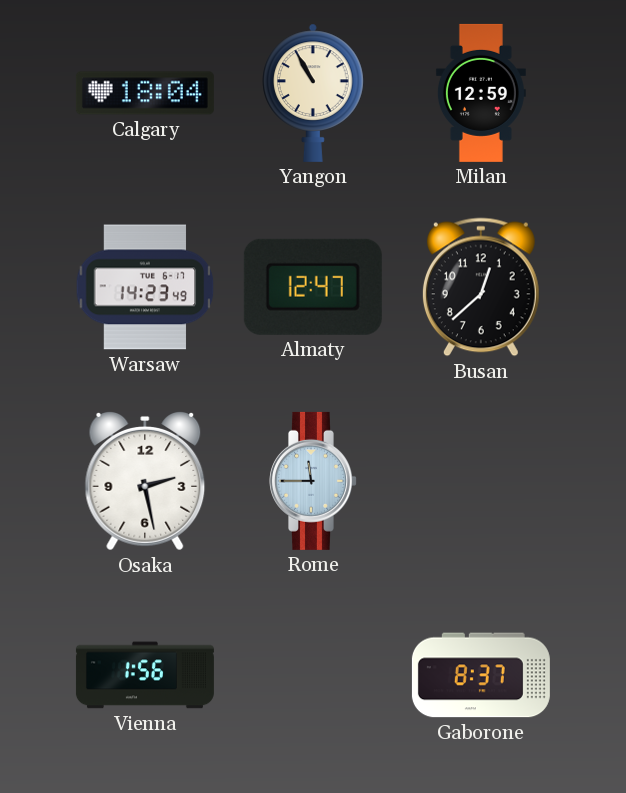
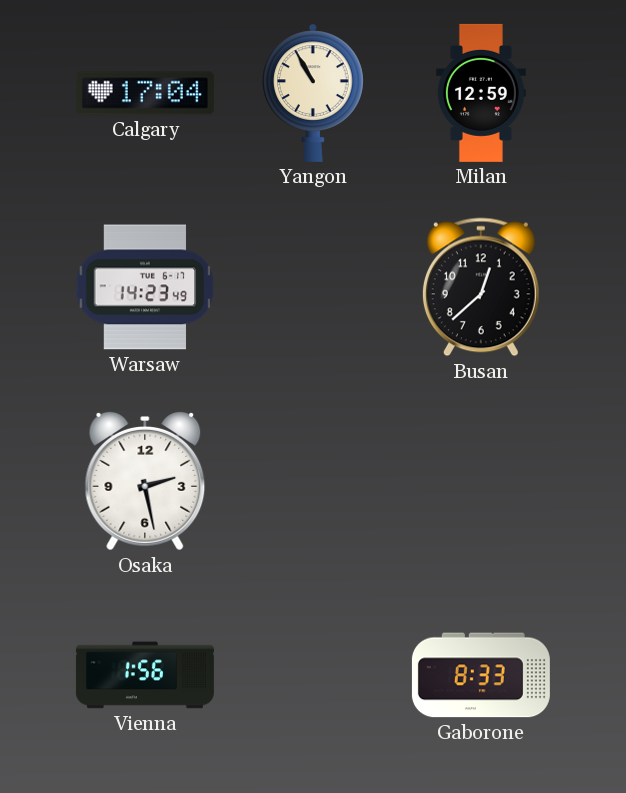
Calgary: 18:04 -> 17:04
Almaty: 12:47 -> none
Rome: 11:45 -> none
Gaborone: 8:37 -> 8:33
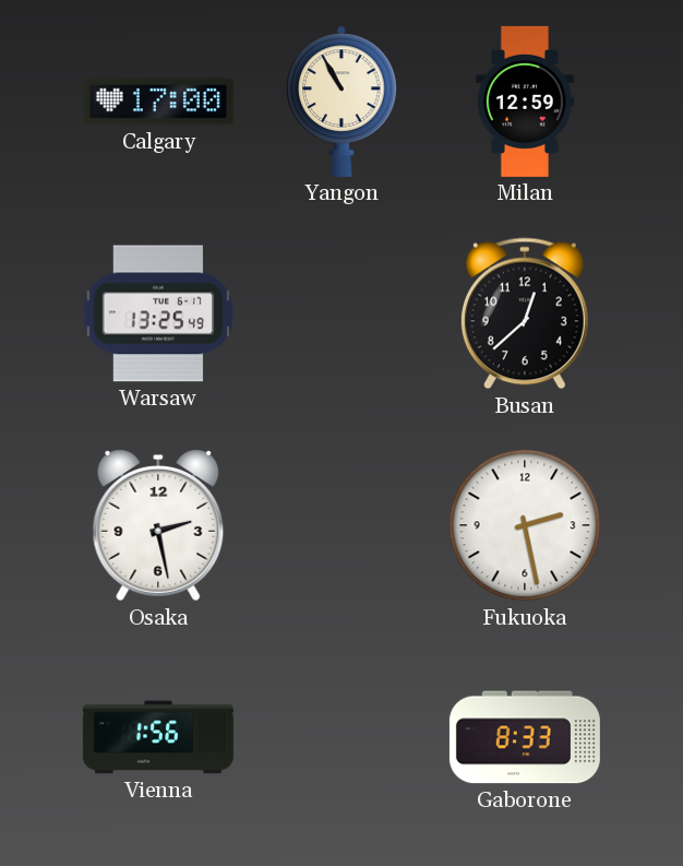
Calgary: 17:04 -> 17:00
Warsaw: 14:23 -> 13:25
Fukuoka: none -> 2:28
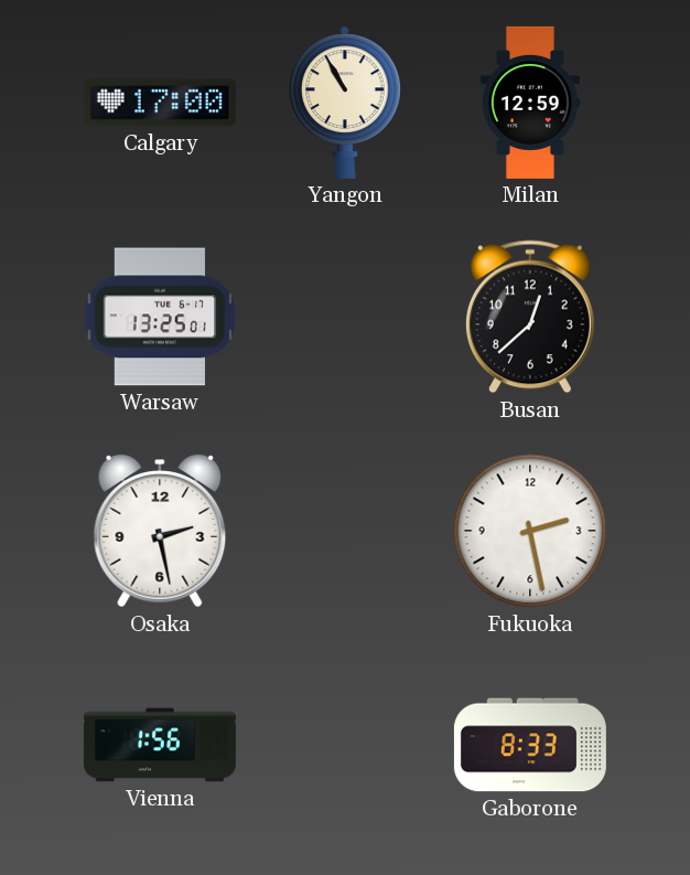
Warsaw: 13:25:49 -> 13:25:01
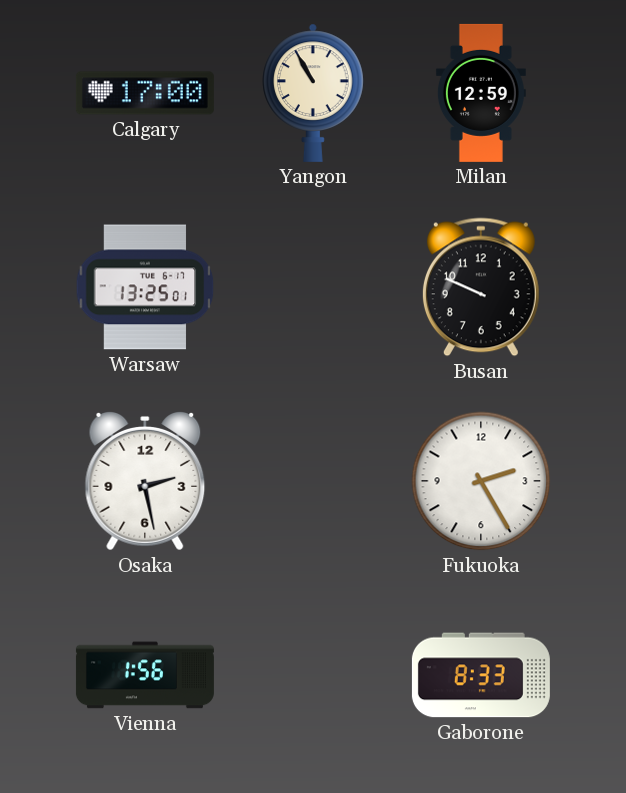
Busan: 12:38 -> 9:49
Fukuoka: 2:28 -> 2:25
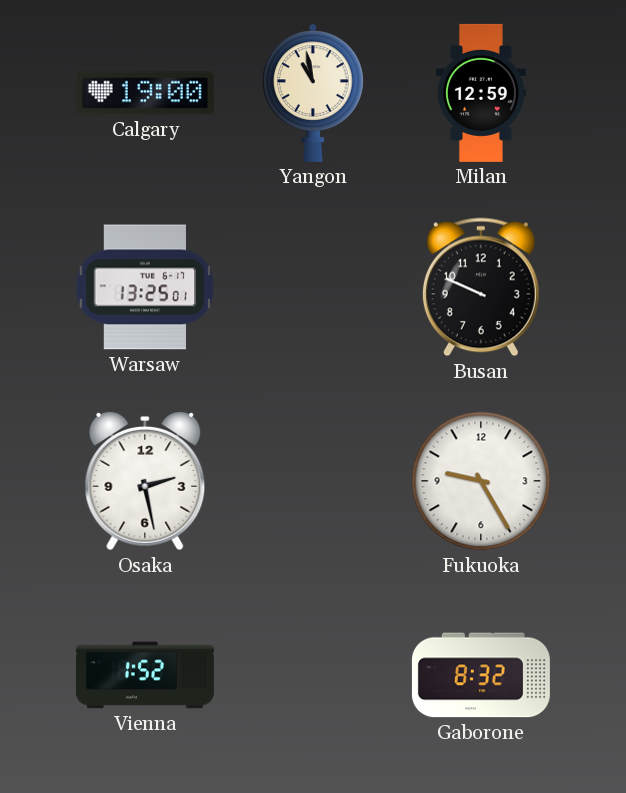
Calgary: 17:00 -> 19:00
Yangon: 10:55 -> 10:58
Fukuoka: 2:25 -> 9:25
Vienna: 1:56 -> 1:52
Gaborone: 8:33 -> 8:32
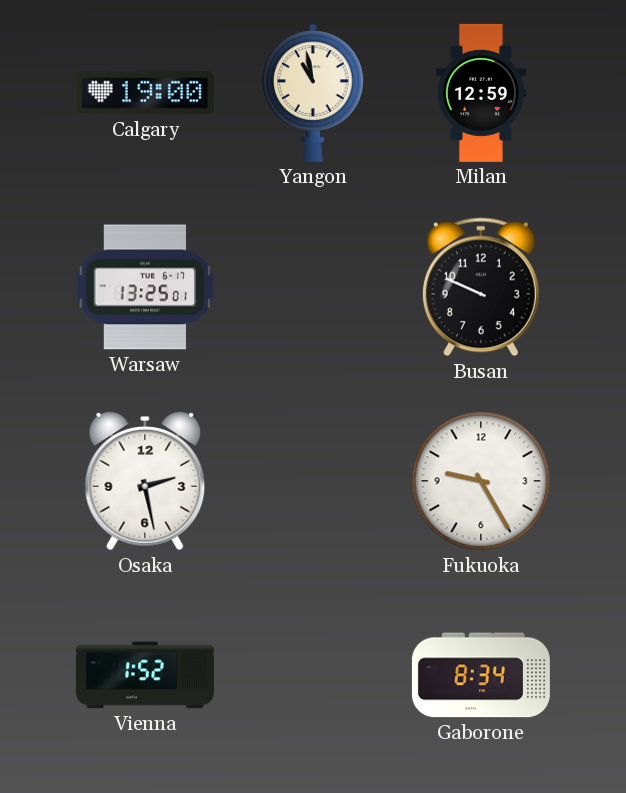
Gaborone: 8:32 -> 8:34
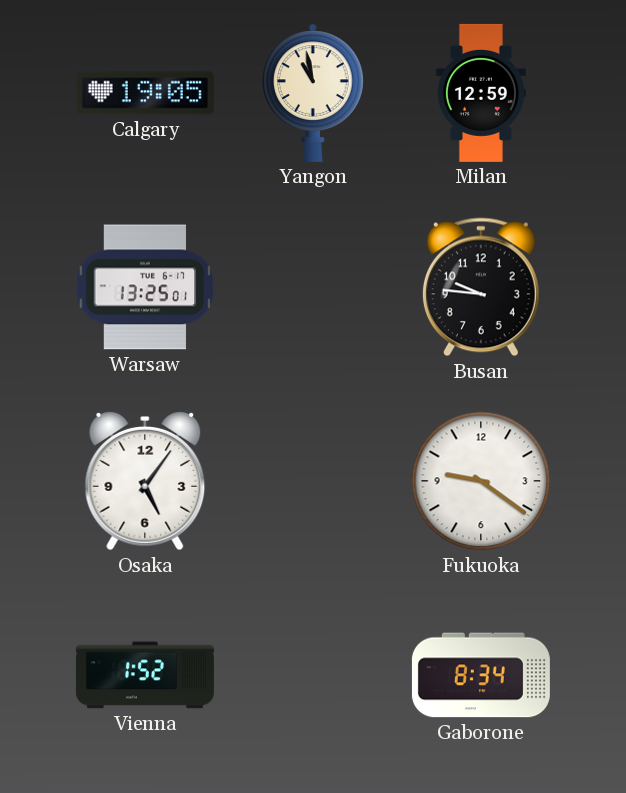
Calgary: 19:00 -> 19:05
Busan: 9:49 -> 9:46
Osaka: 2:28 -> 5:06
Fukuoka: 9:25 -> 9:21
